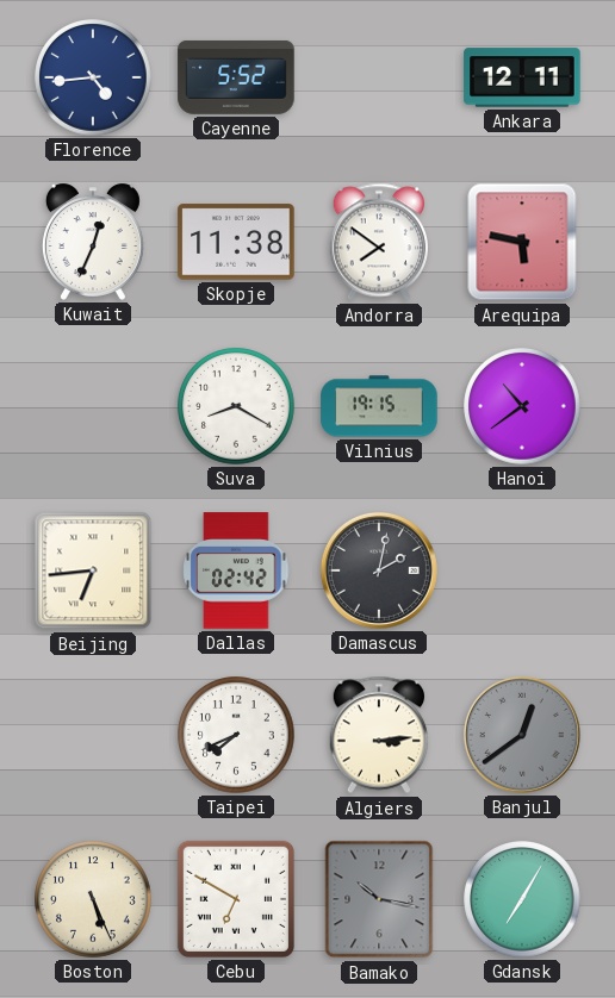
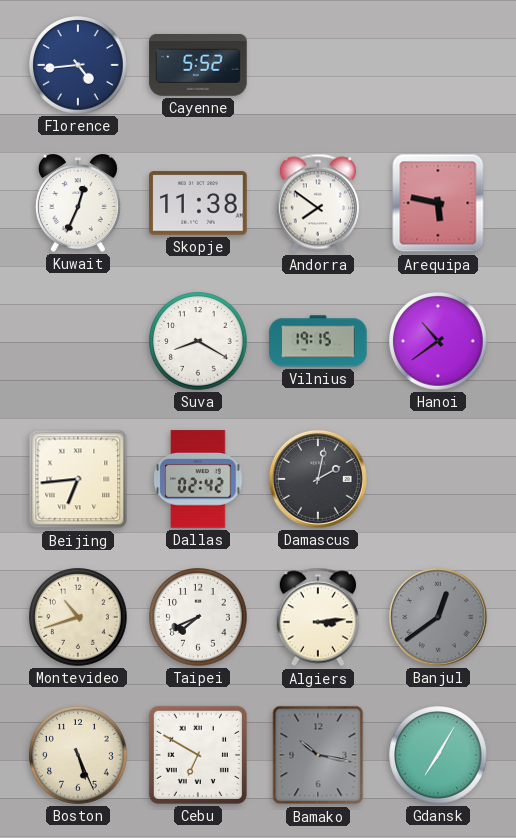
Ankara: 12:11 -> none
Montevideo: none -> 10:42
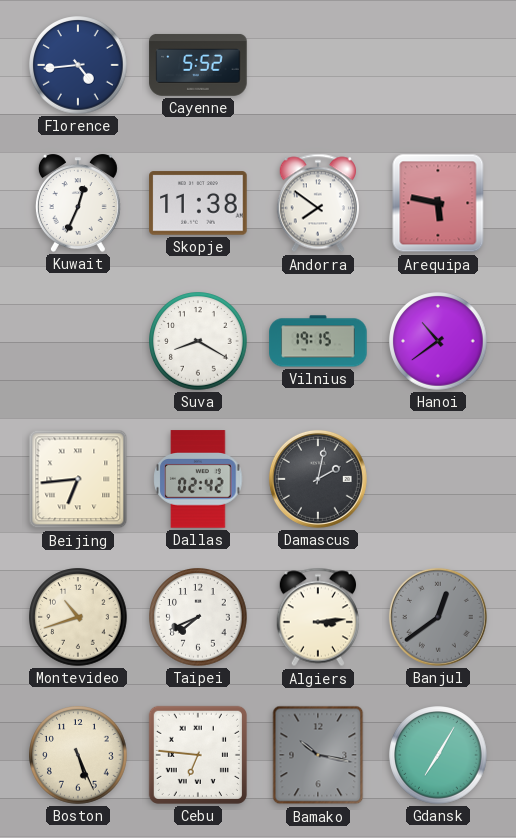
Cebu: 6:50 -> 6:46
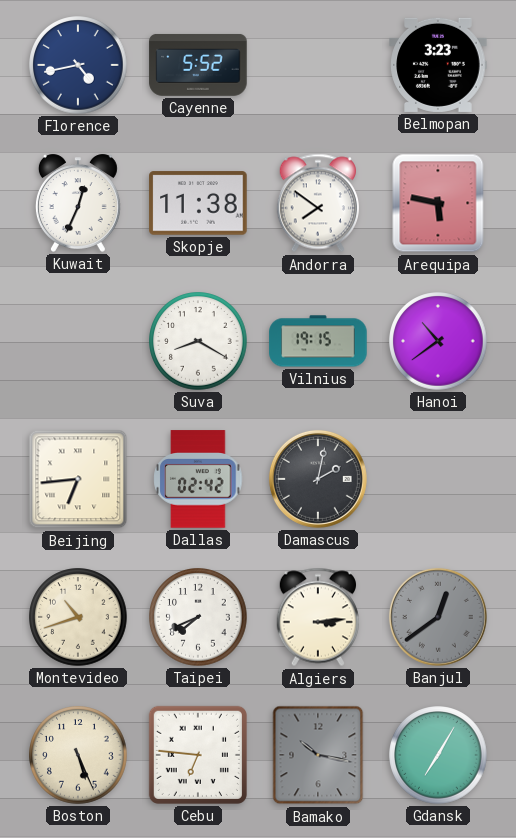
Florence: 4:44 -> 4:43
Belmopan: none -> 3:23
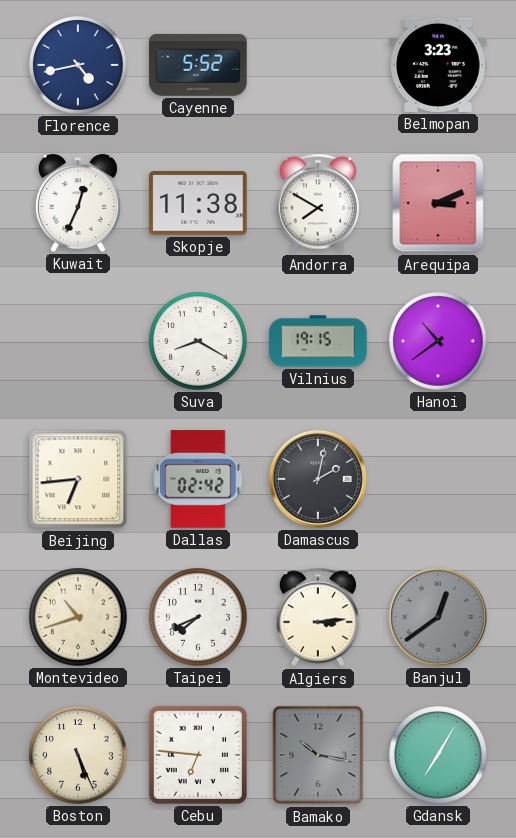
Andorra: 7:51 -> 7:50
Arequipa: 5:47 -> 3:11
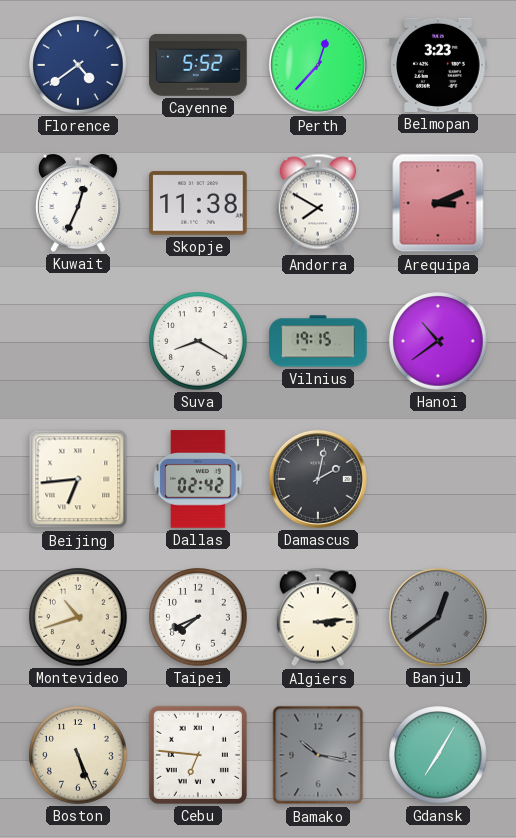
Florence: 4:43 -> 4:39
Perth: none -> 12:37
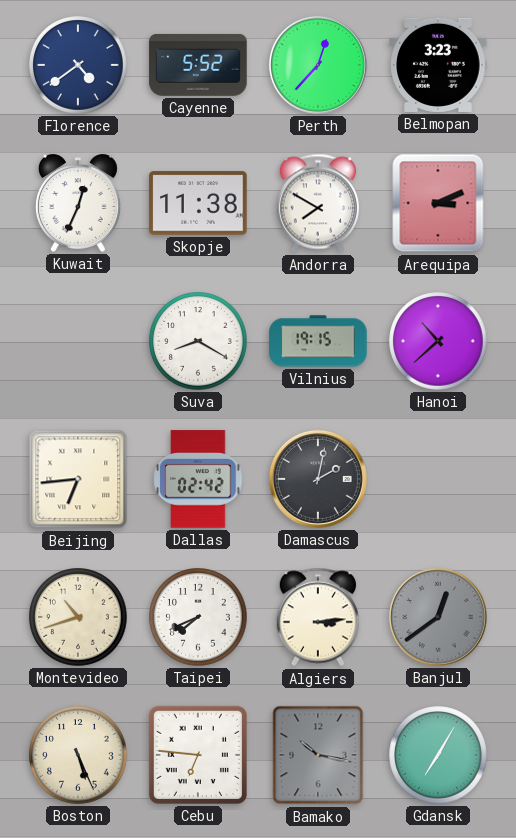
Hanoi: 10:39 -> 10:38
